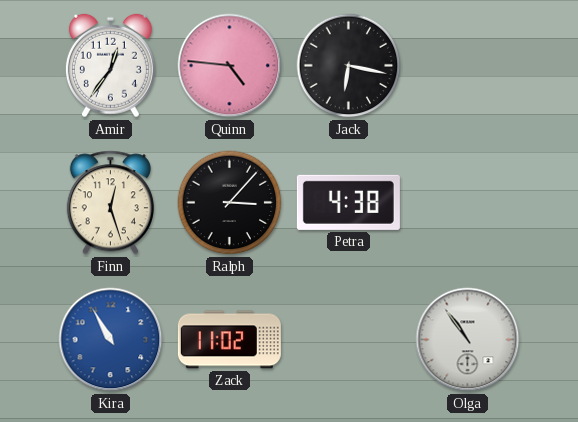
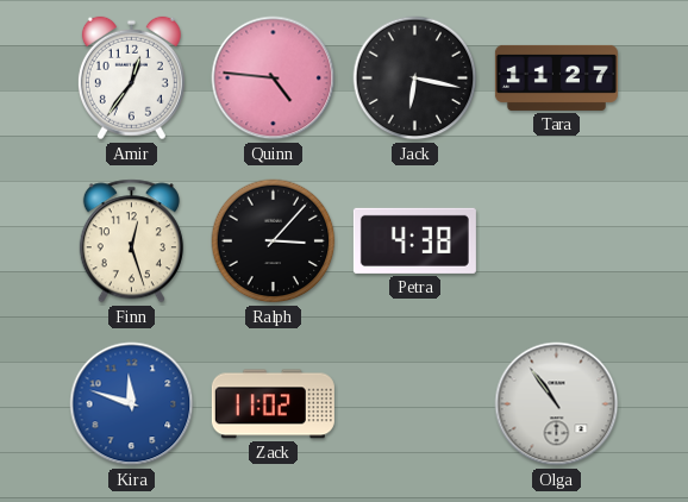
Tara: none -> 11:27
Kira: 10:55 -> 11:48
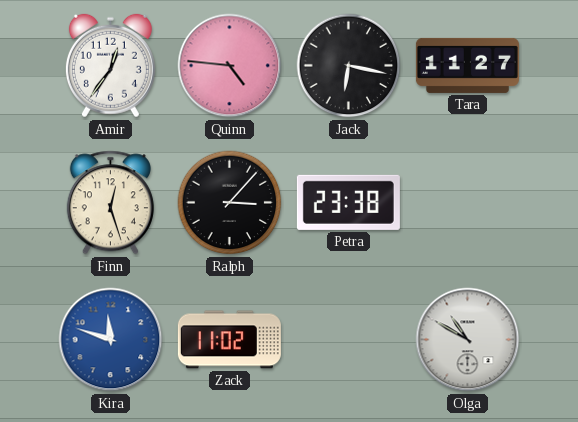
Petra: 4:38 -> 23:38
Olga: 10:54 -> 10:50
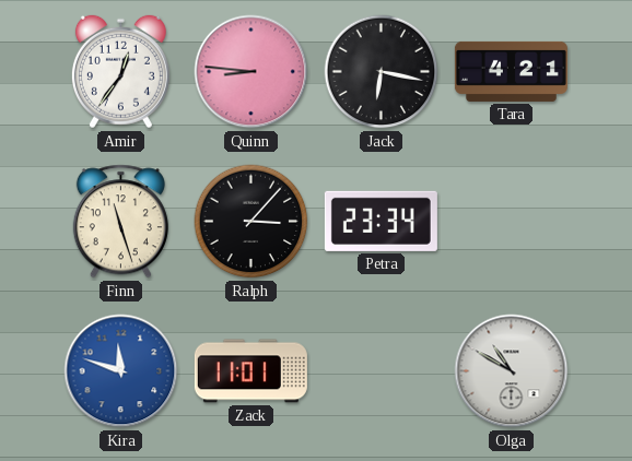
Quinn: 4:46 -> 8:46
Tara: 11:27 -> 4:21
Finn: 12:27 -> 11:27
Petra: 23:38 -> 23:34
Zack: 11:02 -> 11:01
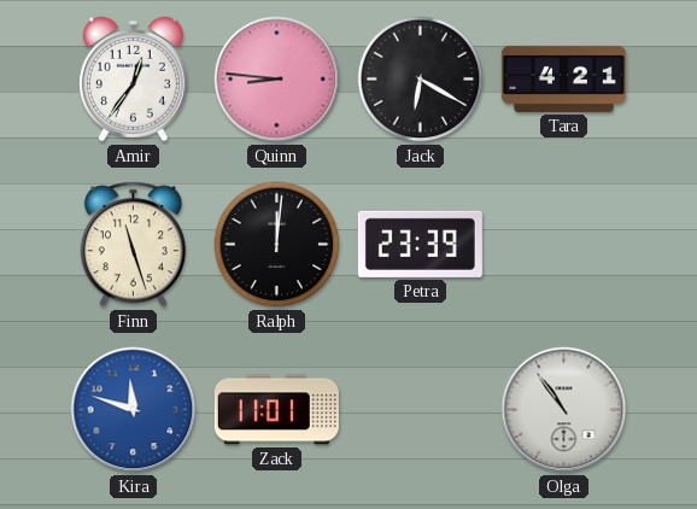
Jack: 6:17 -> 6:20
Ralph: 3:07 -> 12:01
Petra: 23:34 -> 23:39
Olga: 10:50 -> 10:54
